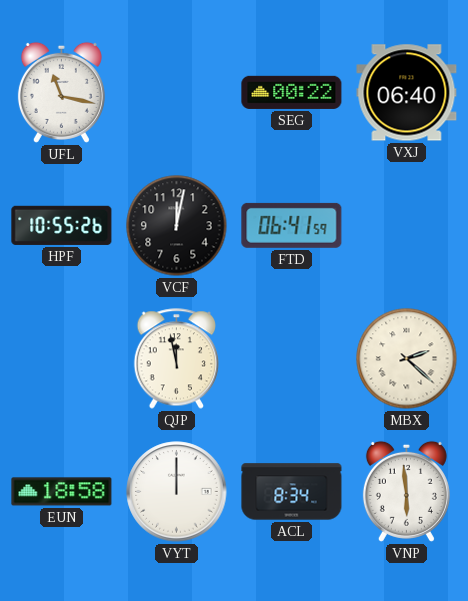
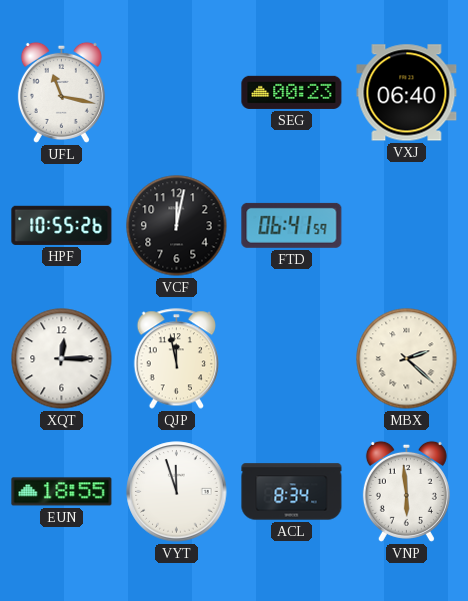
SEG: 00:22 -> 00:23
XQT: none -> 12:15
EUN: 18:58 -> 18:55
VYT: 12:00 -> 11:57
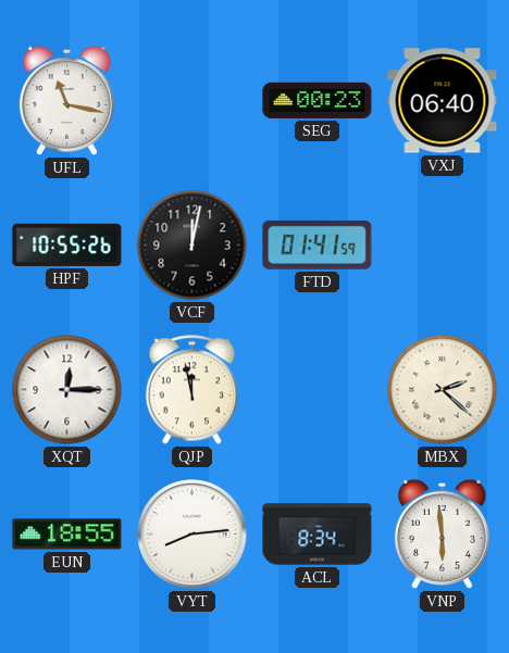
FTD: 06:41 -> 01:41
VYT: 11:57 -> 8:14
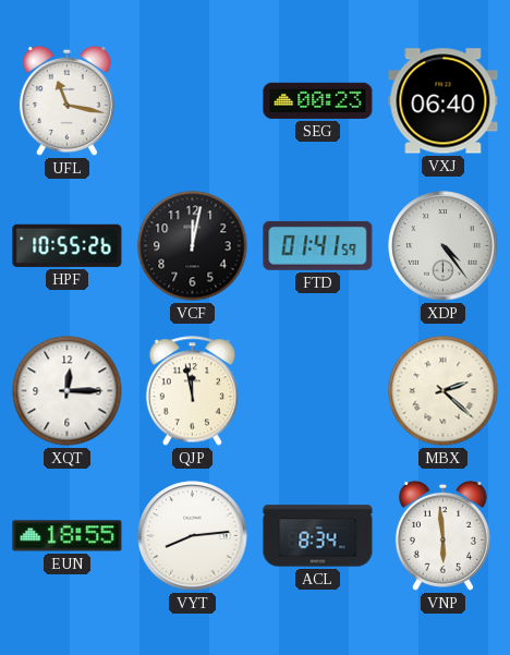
XDP: none -> 4:24
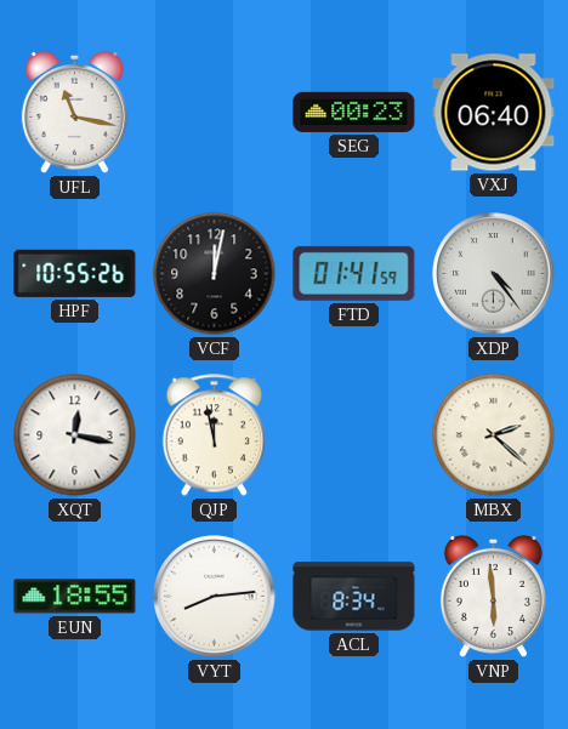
XQT: 12:15 -> 12:17
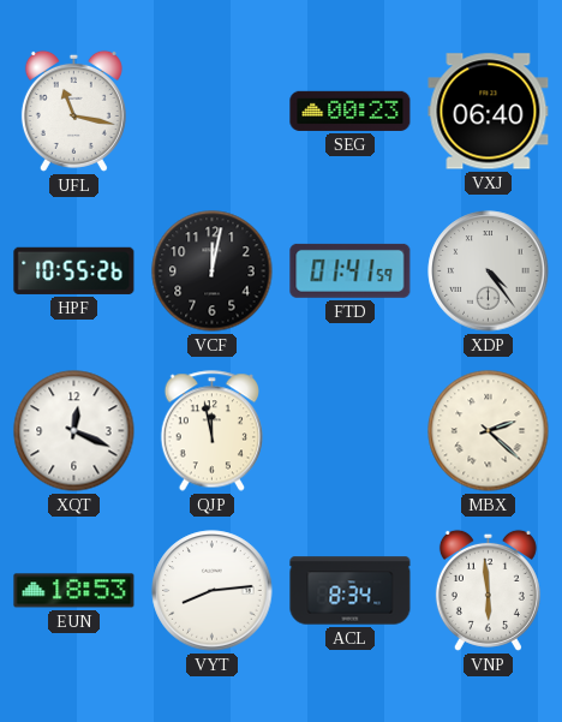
XQT: 12:17 -> 12:19
EUN: 18:55 -> 18:53
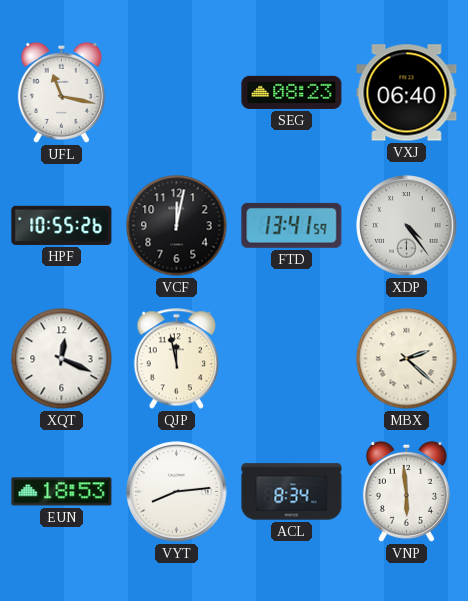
SEG: 00:23 -> 08:23
FTD: 01:41 -> 13:41
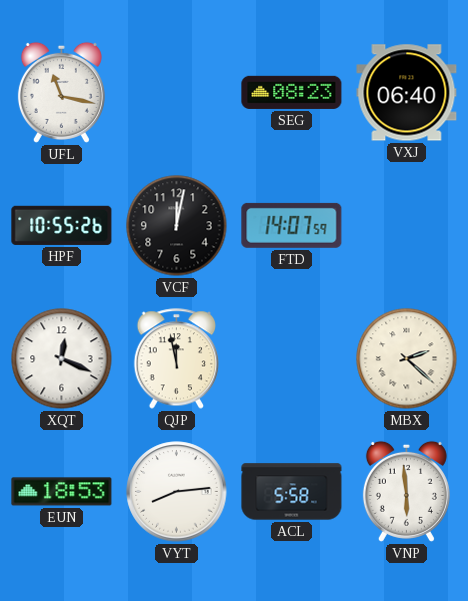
FTD: 13:41 -> 14:07
XDP: 4:24 -> none
ACL: 8:34 -> 5:58
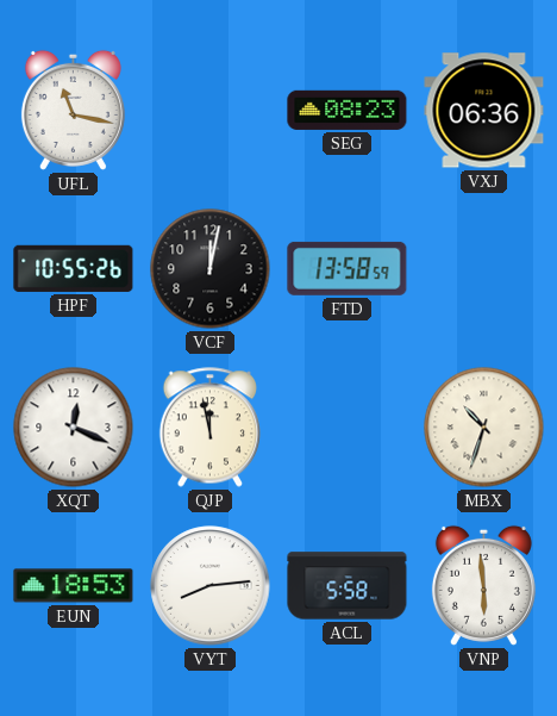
VXJ: 06:40 -> 06:36
FTD: 14:07 -> 13:58
MBX: 2:22 -> 10:33
